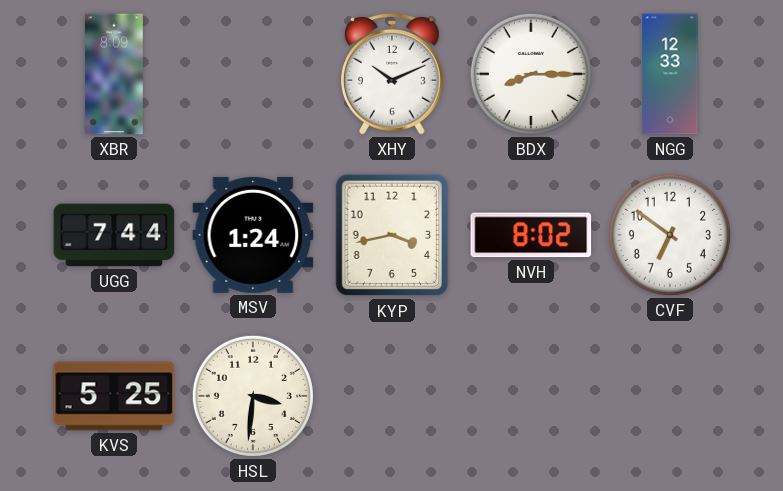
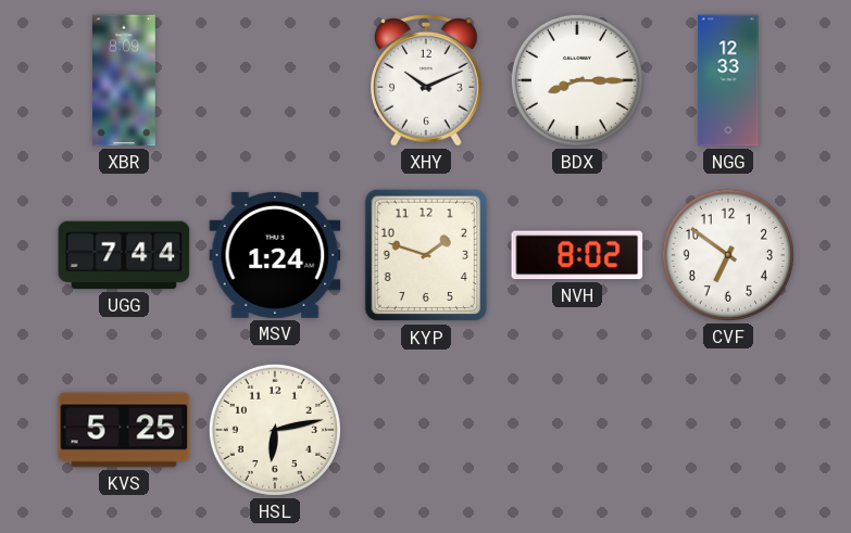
KYP: 3:43 -> 1:48
HSL: 3:31 -> 6:13
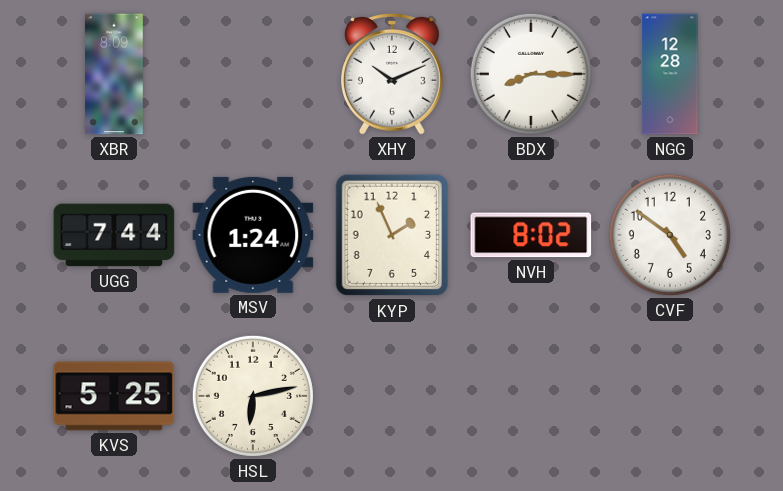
NGG: 12:33 -> 12:28
KYP: 1:48 -> 1:56
CVF: 6:51 -> 4:51
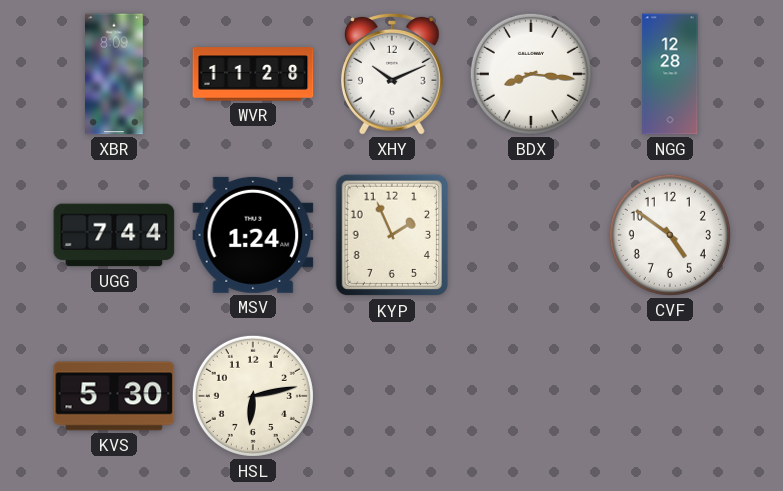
WVR: none -> 11:28
BDX: 8:15 -> 8:16
NVH: 8:02 -> none
KVS: 5:25 -> 5:30
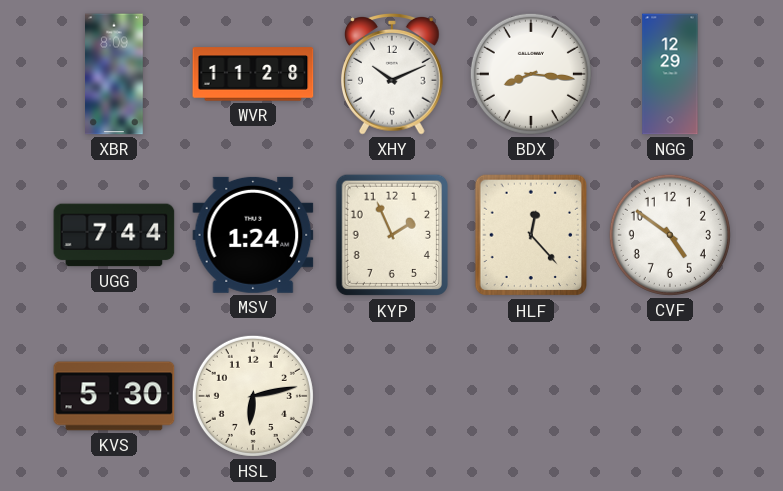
NGG: 12:28 -> 12:29
HLF: none -> 12:23
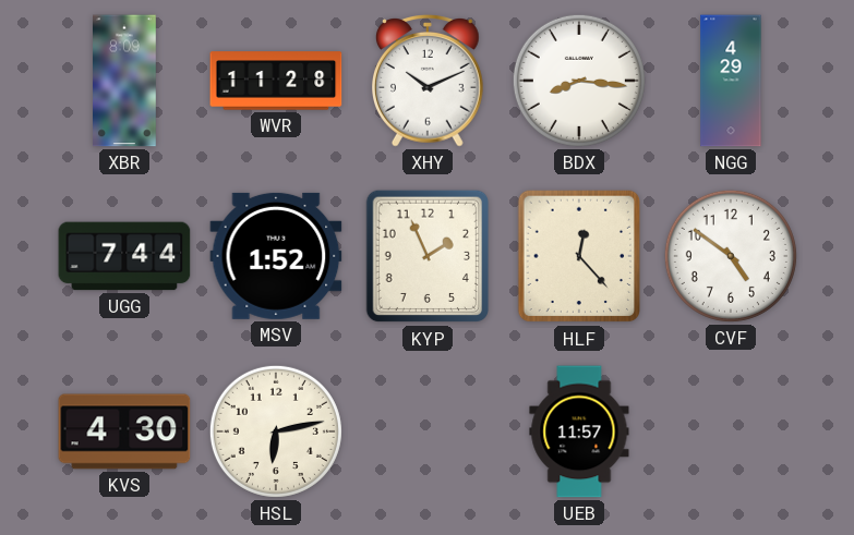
NGG: 12:29 -> 4:29
MSV: 1:24 -> 1:52
KVS: 5:30 -> 4:30
UEB: none -> 11:57
